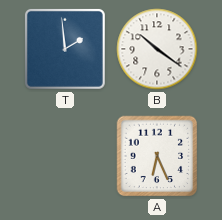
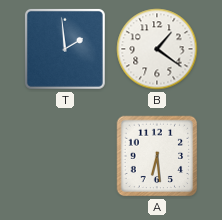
B: 10:21 -> 1:21
A: 6:26 -> 6:29
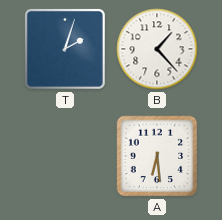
T: 1:59 -> 2:03
B: 1:21 -> 1:23
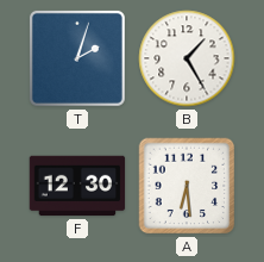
B: 1:23 -> 1:25
F: none -> 12:30
